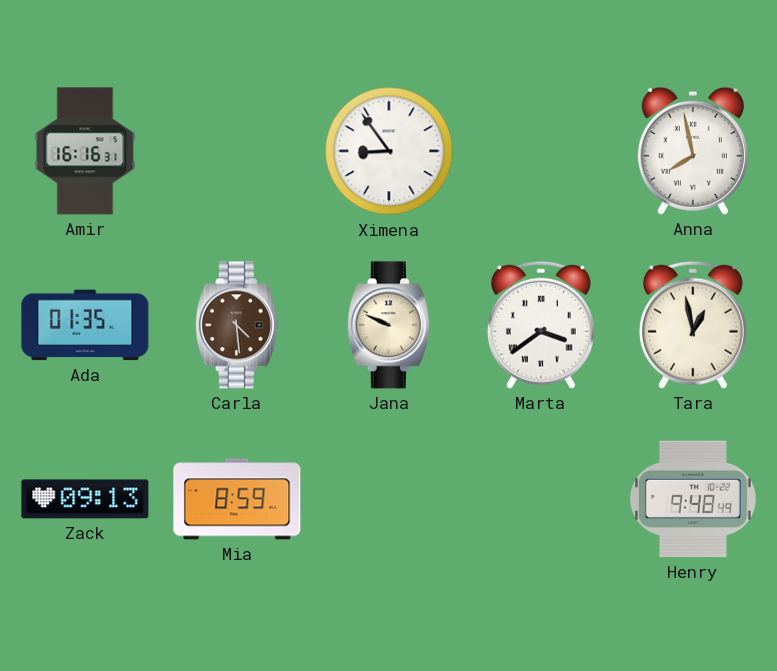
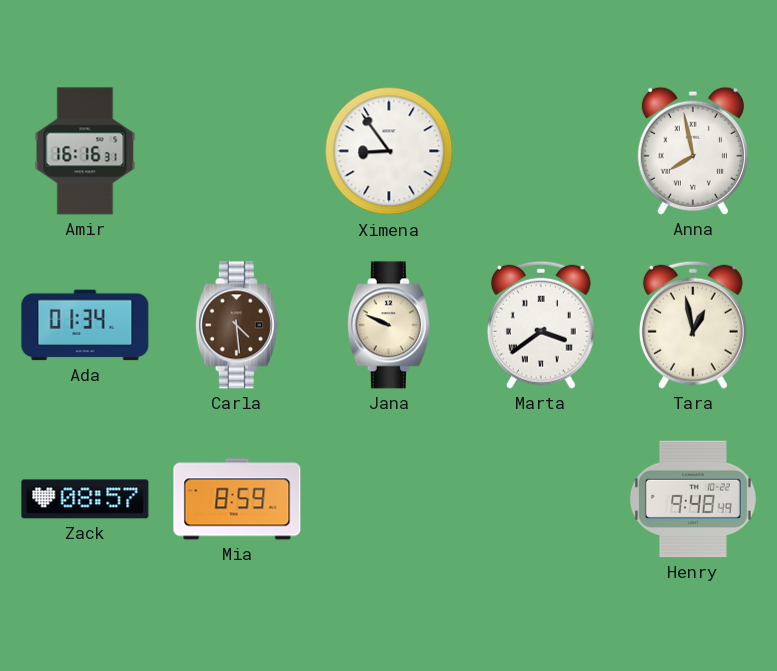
Ada: 01:35 -> 01:34
Zack: 09:13 -> 08:57
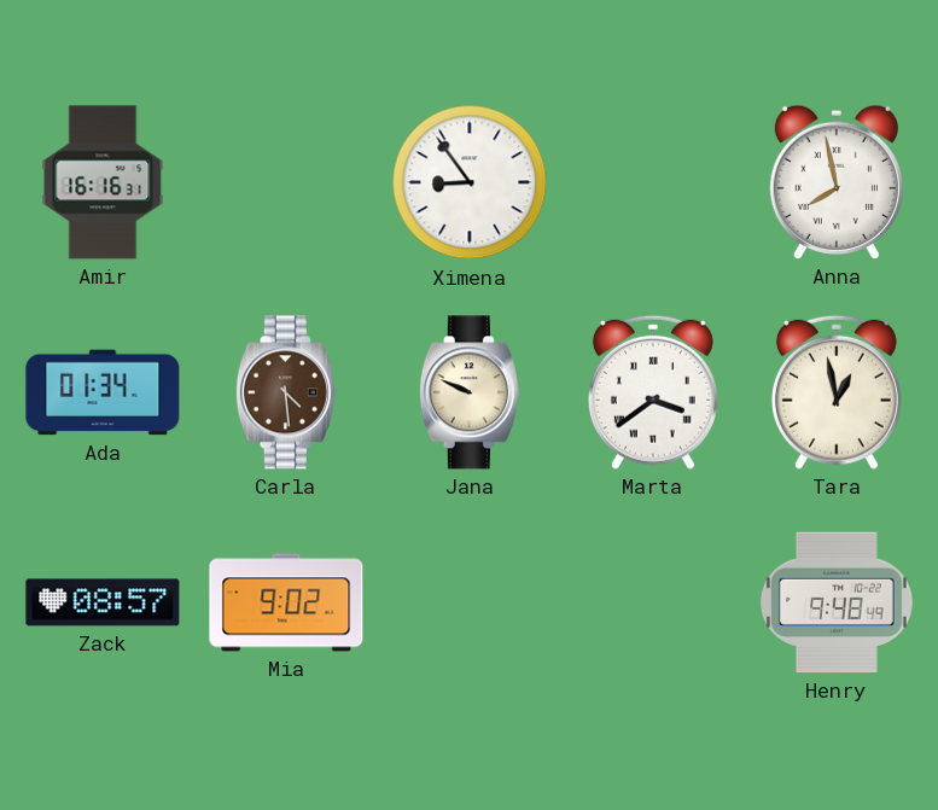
Mia: 8:59 -> 9:02
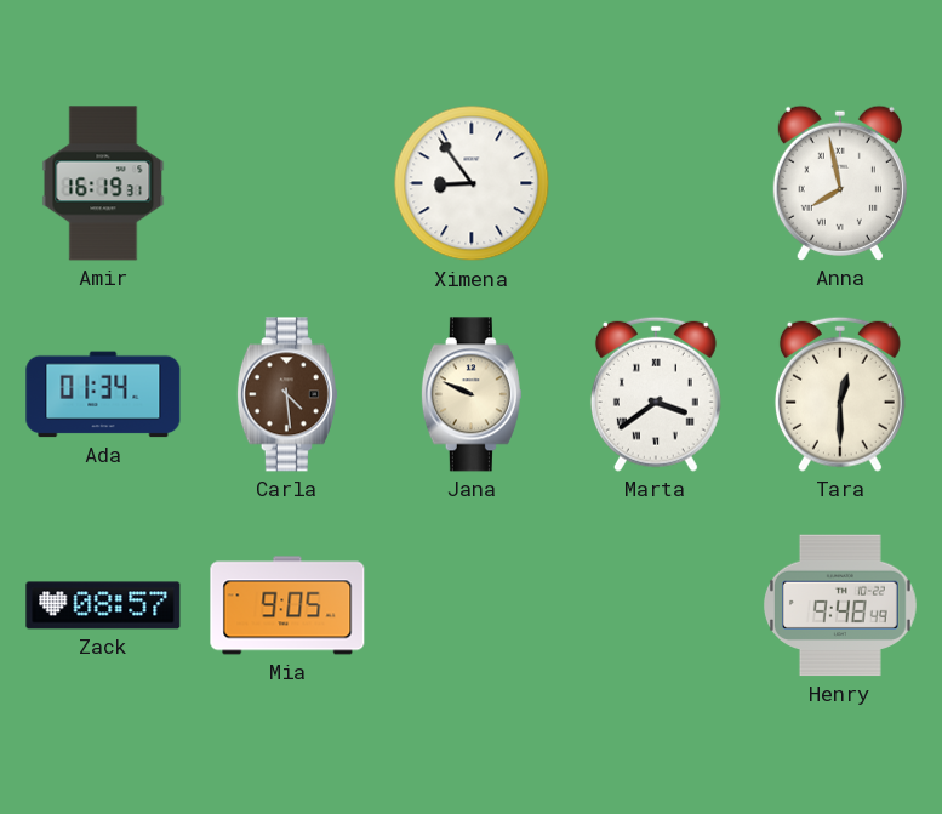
Amir: 16:16 -> 16:19
Tara: 12:58 -> 12:30
Mia: 9:02 -> 9:05
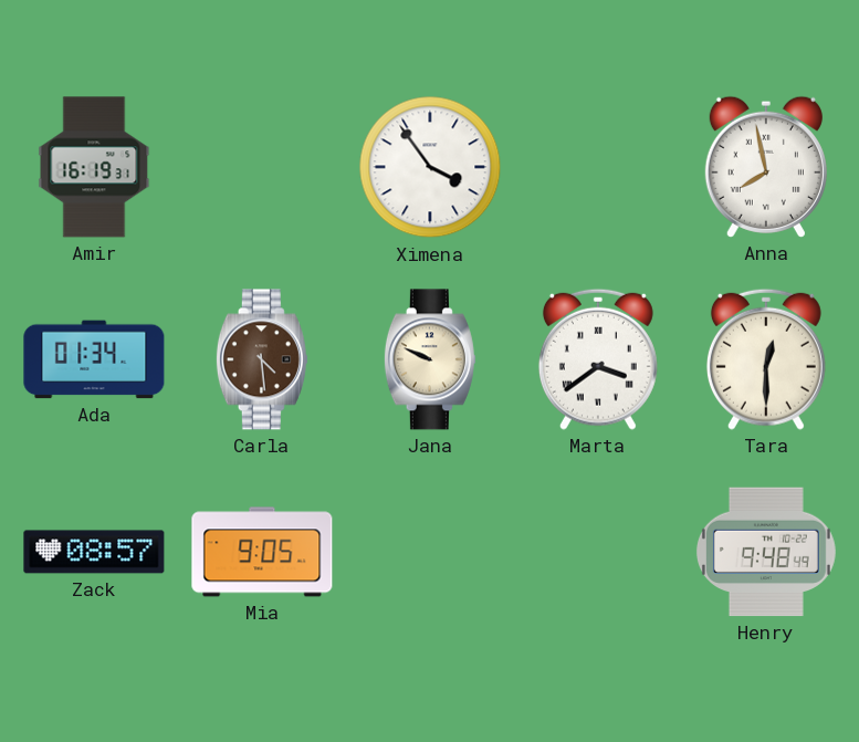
Ximena: 8:54 -> 3:54
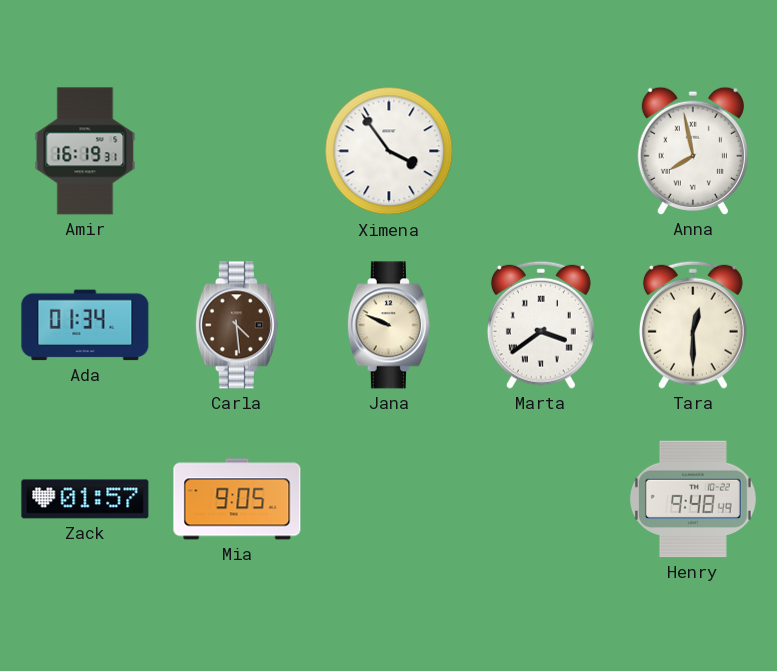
Zack: 08:57 -> 01:57
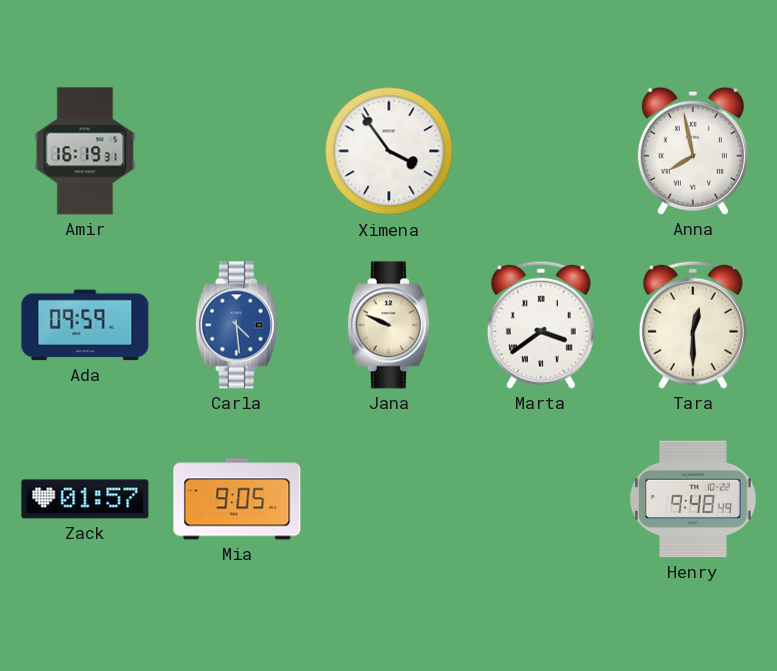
Ada: 01:34 -> 09:59
Carla dial: brown -> blue
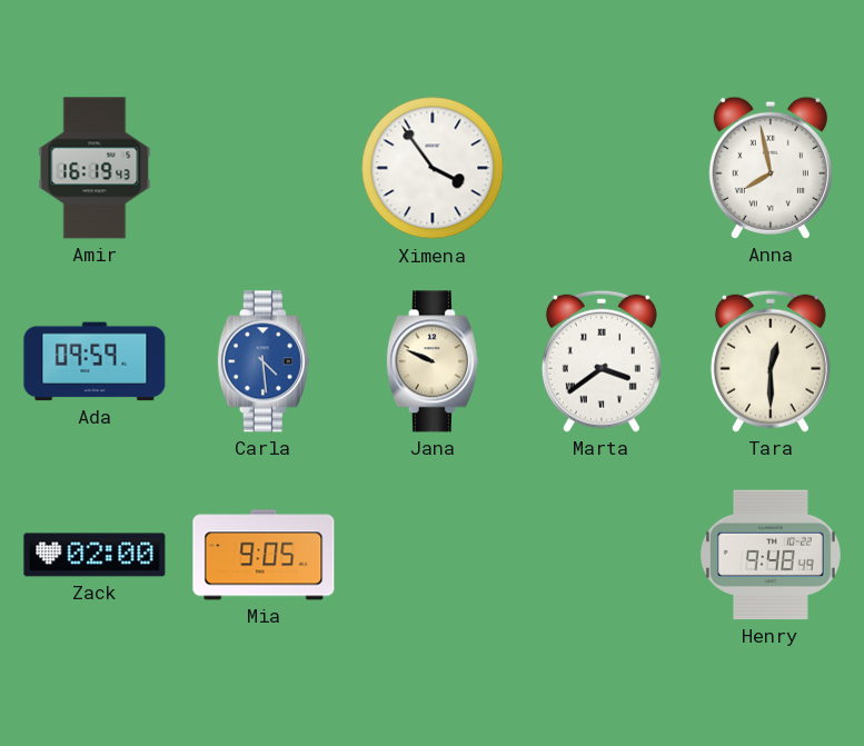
Amir: 16:19:31 -> 16:19:43
Zack: 01:57 -> 02:00
